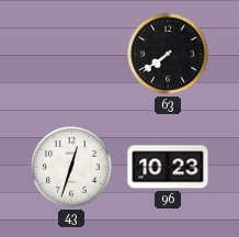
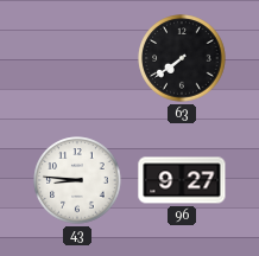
43: 12:33 -> 8:46
96: 10:23 -> 9:27
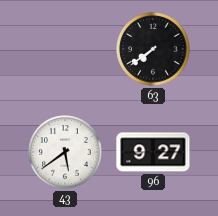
43: 8:46 -> 5:39
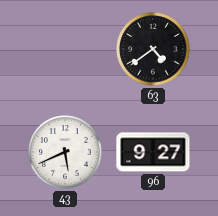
63: 7:39 -> 4:39
43: 5:39 -> 5:41
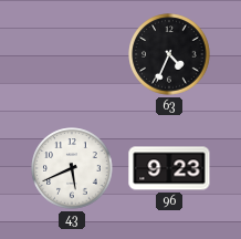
63: 4:39 -> 4:34
96: 9:27 -> 9:23
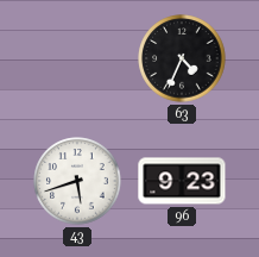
43: 5:41 -> 5:42
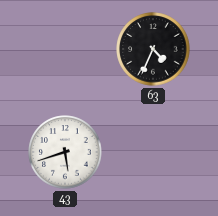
96: 9:23 -> none
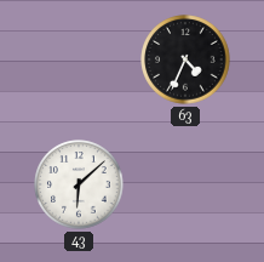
43: 5:42 -> 6:08
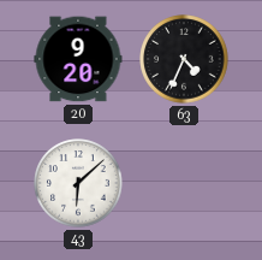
20: none -> 9:20
